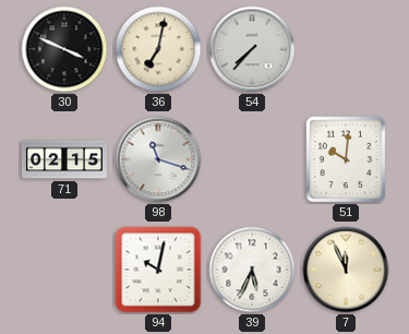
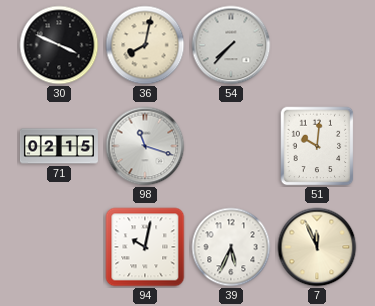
36: 7:02 -> 8:02
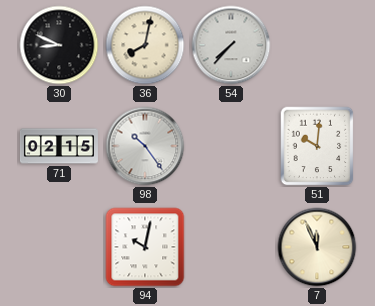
30: 3:49 -> 8:49
98: 11:18 -> 10:24
39: 5:34 -> none
